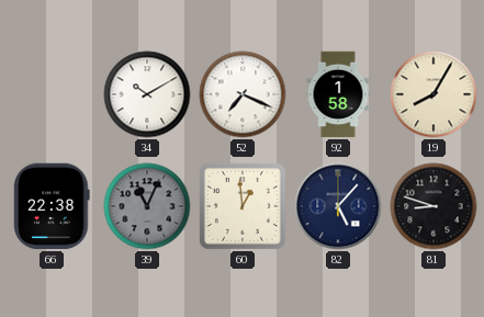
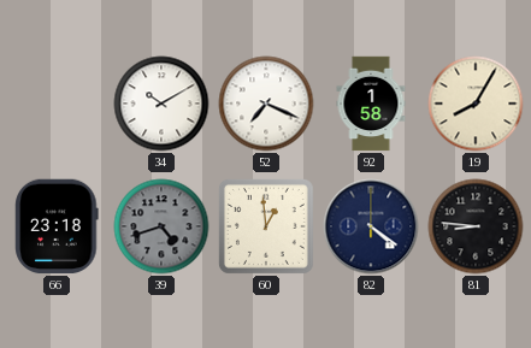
66: 22:38 -> 23:18
39: 11:04 -> 4:42
82: 5:07 -> 4:21
81: 8:48 -> 8:46
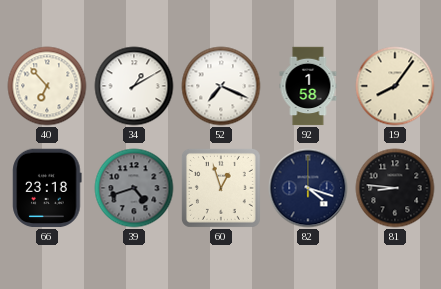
40: none -> 6:53
34: 10:10 -> 1:10
19: 8:05 -> 8:06
60: 12:59 -> 12:57
82: 4:21 -> 4:18
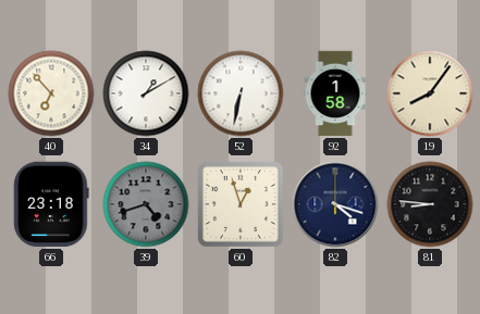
52: 7:19 -> 6:32
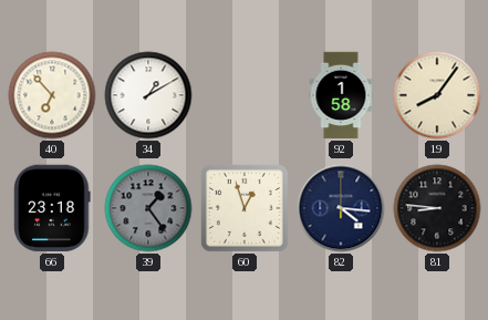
52: 6:32 -> none
39: 4:42 -> 1:24
82: 4:18 -> 4:16
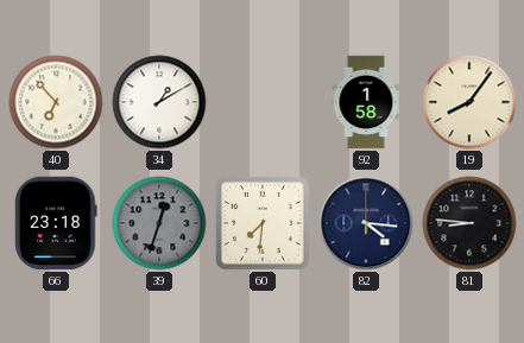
39: 1:24 -> 12:33
60: 12:57 -> 7:31
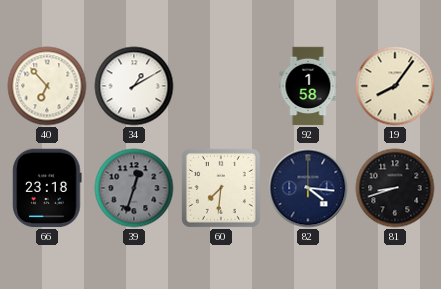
81: 8:46 -> 8:42
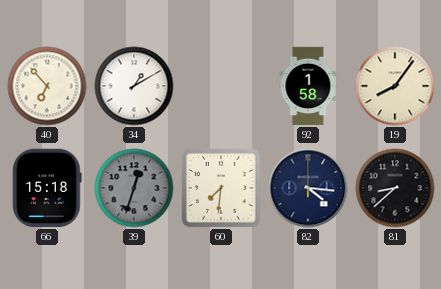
66: 23:18 -> 15:18
81: 8:42 -> 8:38
